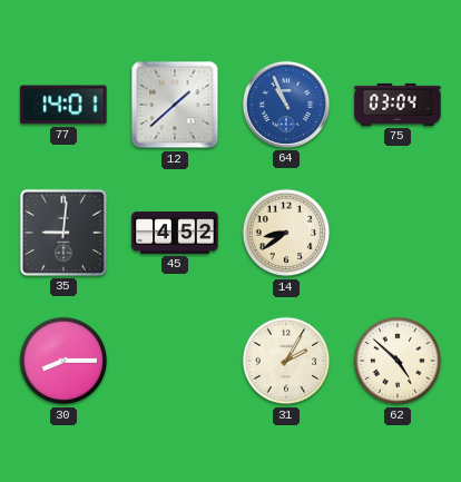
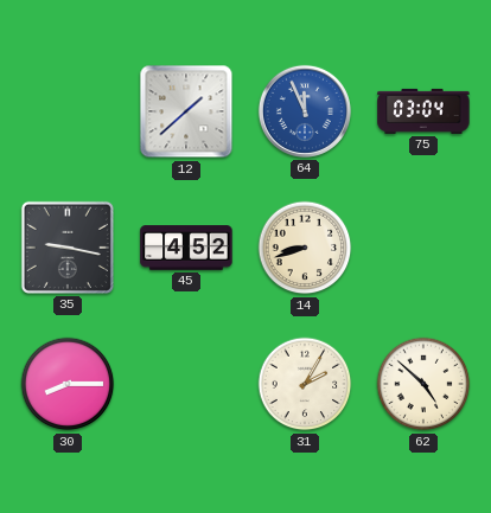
77: 14:01 -> none
64: 10:56 -> 11:56
35: 9:01 -> 9:17
14: 8:39 -> 8:42
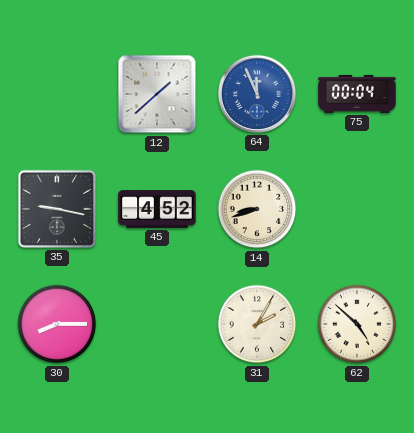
75: 03:04 -> 00:04
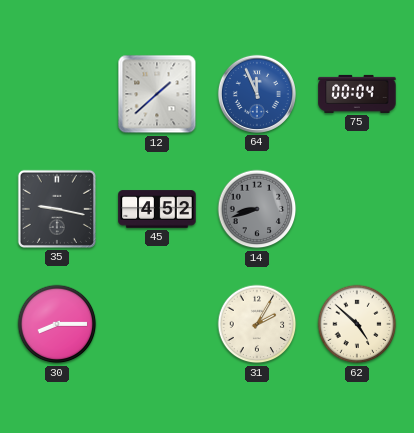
14 dial: cream -> grey
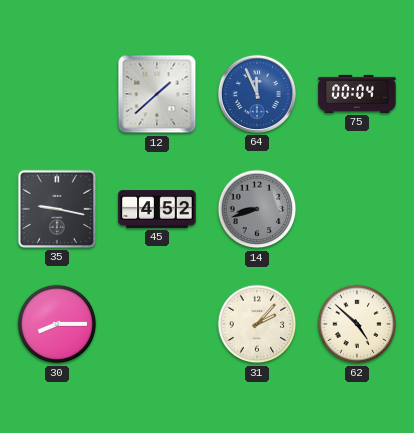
31: 2:05 -> 2:07
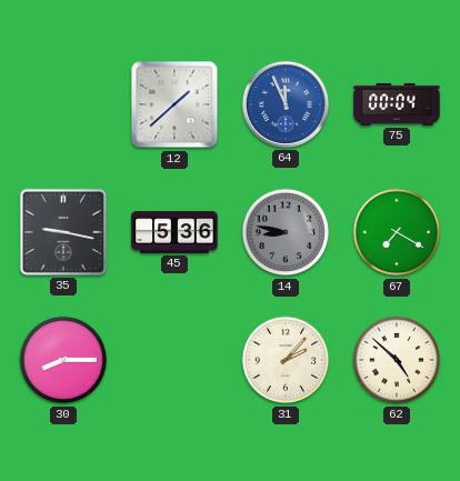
45: 4:52 -> 5:36
14: 8:42 -> 8:47
67: none -> 7:20
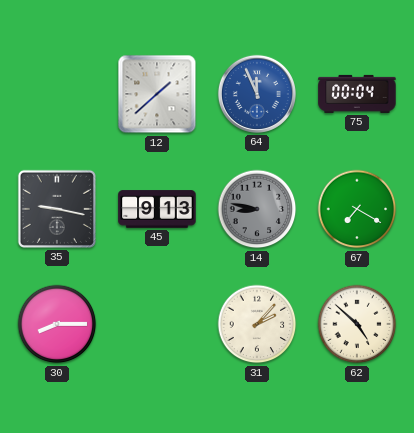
45: 5:36 -> 9:13
